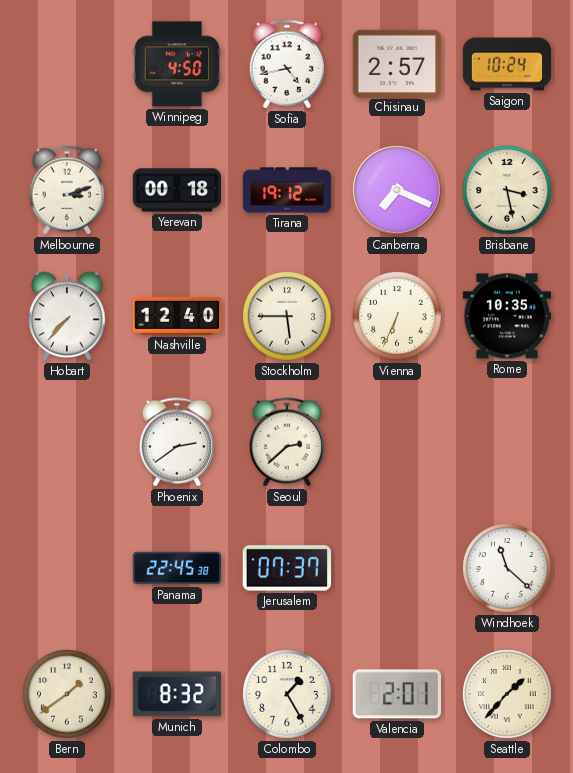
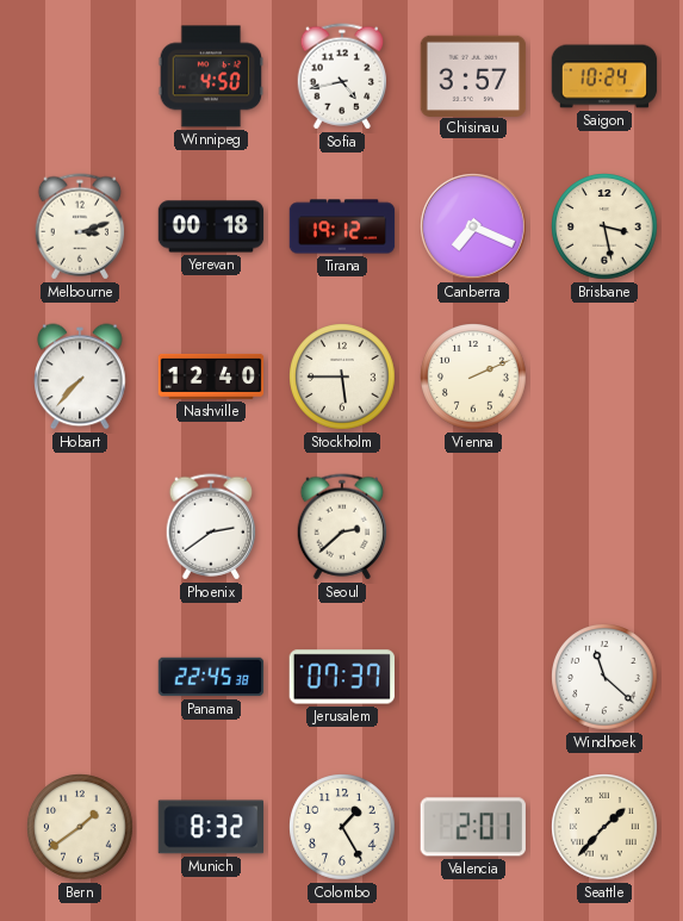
Chisinau: 2:57 -> 3:57
Vienna: 6:34 -> 2:11
Rome: 10:35 -> none
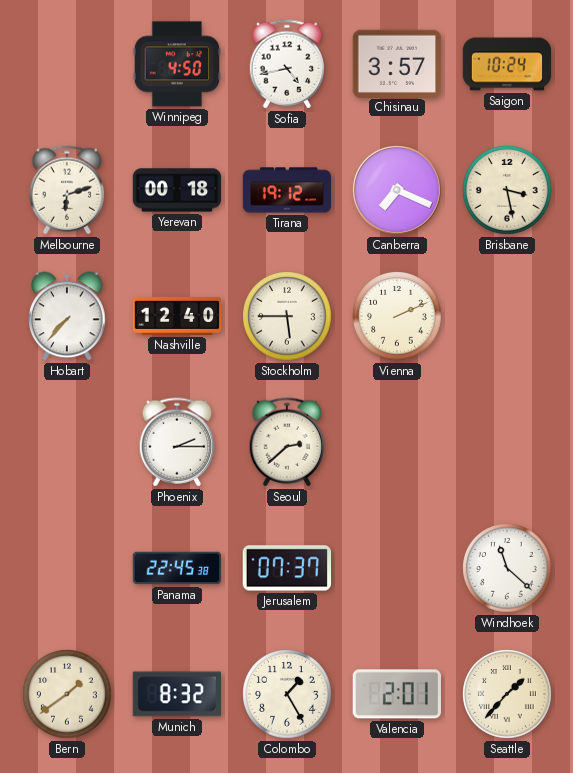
Melbourne: 3:12 -> 6:12
Phoenix: 2:39 -> 2:15
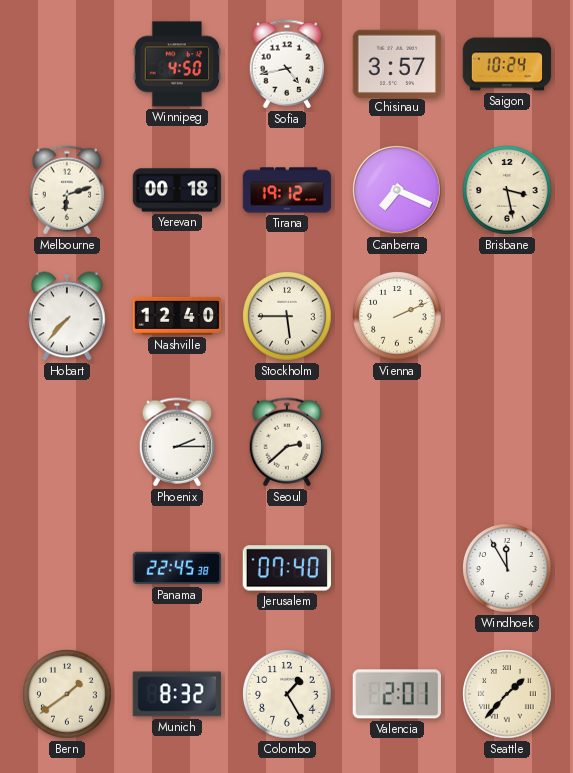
Jerusalem: 07:37 -> 07:40
Windhoek: 11:22 -> 11:55
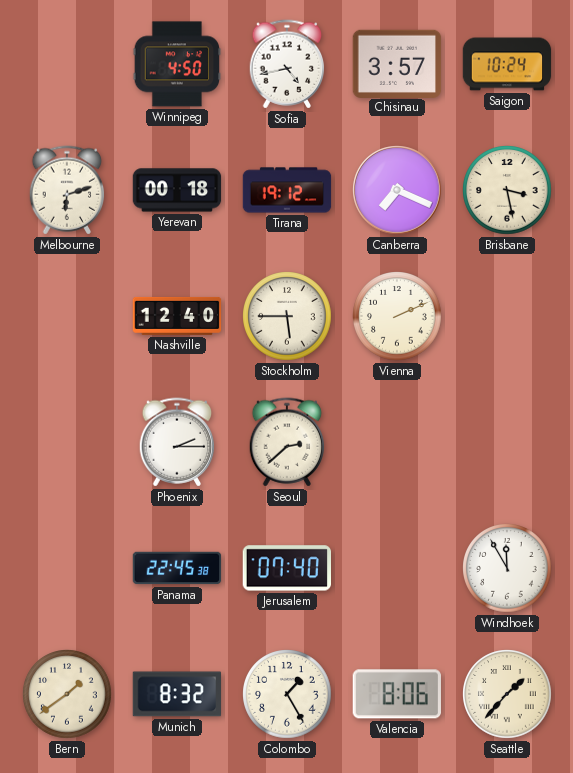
Hobart: 7:37 -> none
Valencia: 2:01 -> 8:06
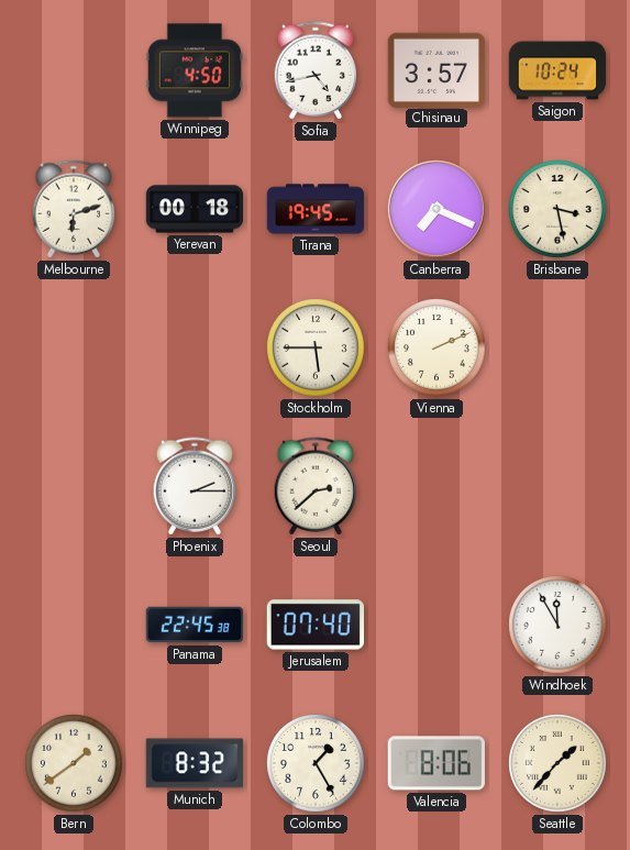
Tirana: 19:12 -> 19:45
Nashville: 12:40 -> none
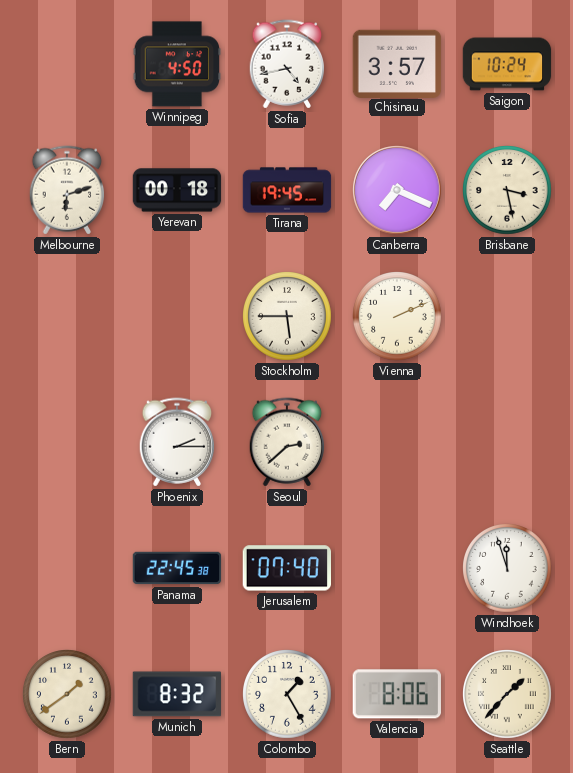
Windhoek: 11:55 -> 11:57
